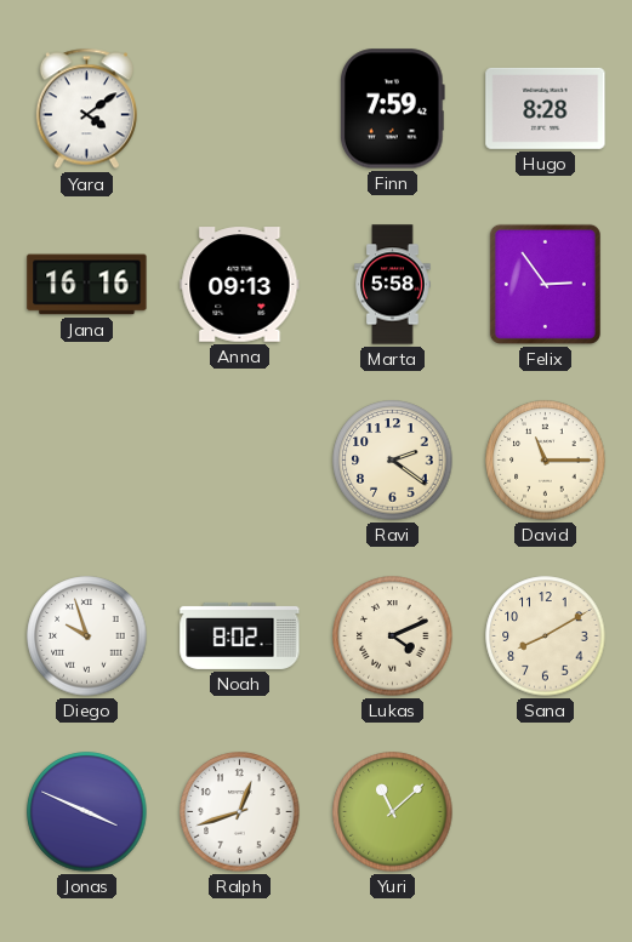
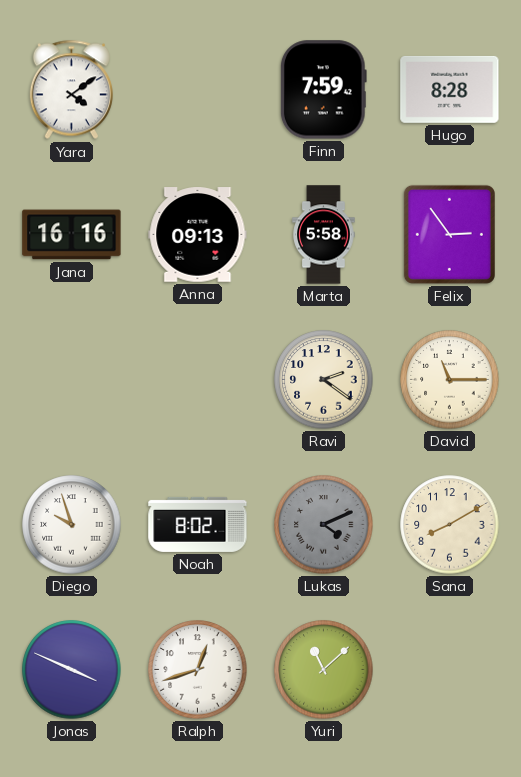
Lukas dial: cream -> grey
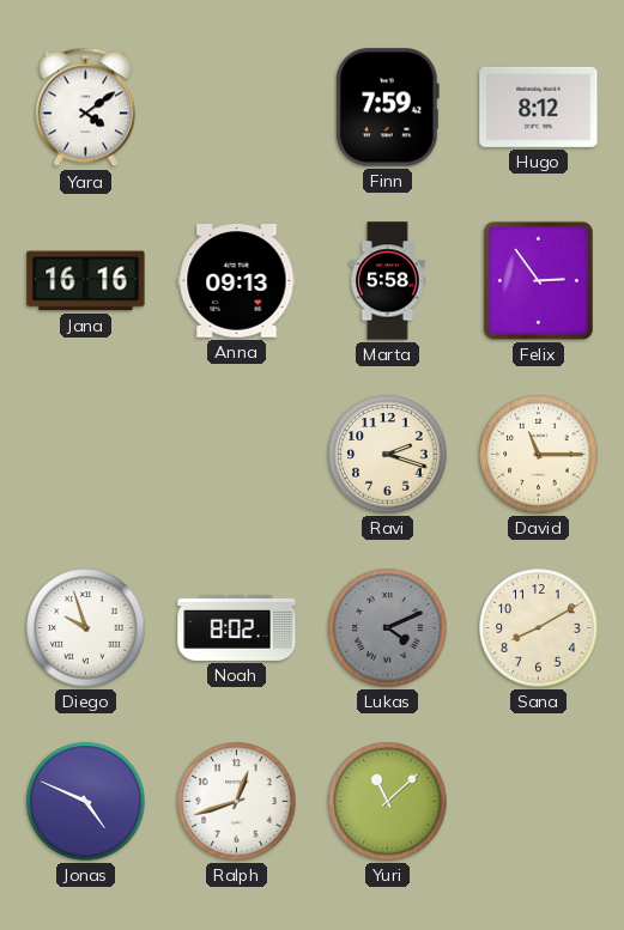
Hugo: 8:28 -> 8:12
Ravi: 2:21 -> 2:18
Jonas: 3:49 -> 4:49
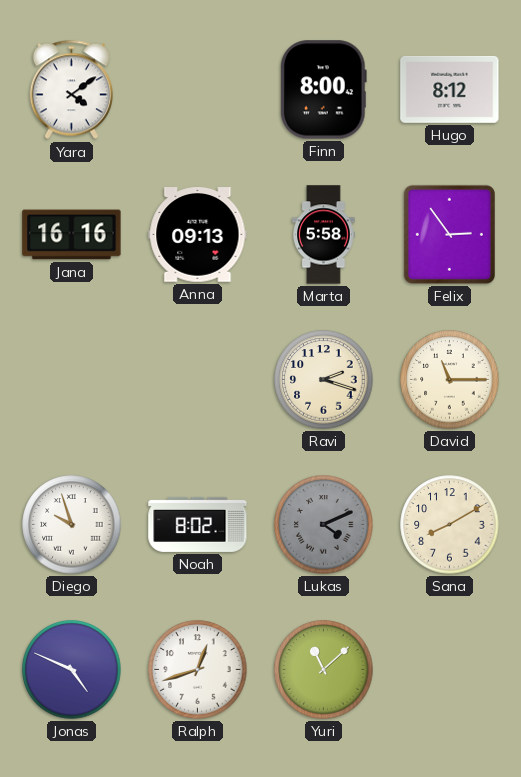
Finn: 7:59 -> 8:00
